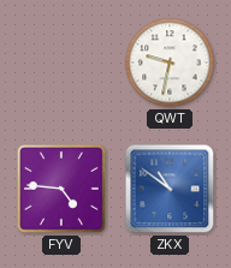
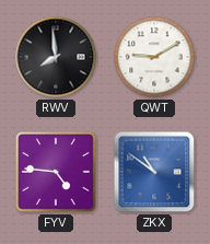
RWV: none -> 7:59
QWT: 9:32 -> 9:10
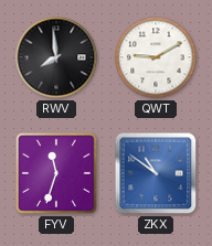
FYV: 4:46 -> 11:33
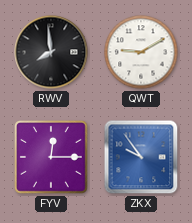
FYV: 11:33 -> 12:15
ZKX: 10:51 -> 9:54
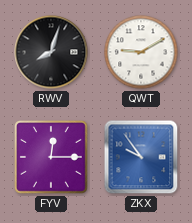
RWV: 7:59 -> 8:03
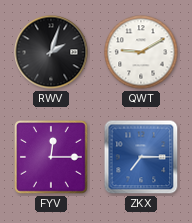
RWV: 8:03 -> 2:03
ZKX: 9:54 -> 7:15
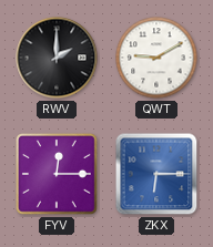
RWV: 2:03 -> 2:00
ZKX: 7:15 -> 6:15
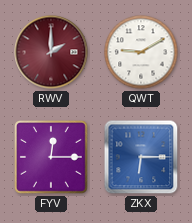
RWV dial: black -> burgundy
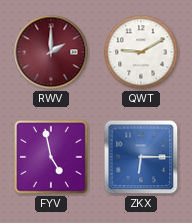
FYV: 12:15 -> 4:58
